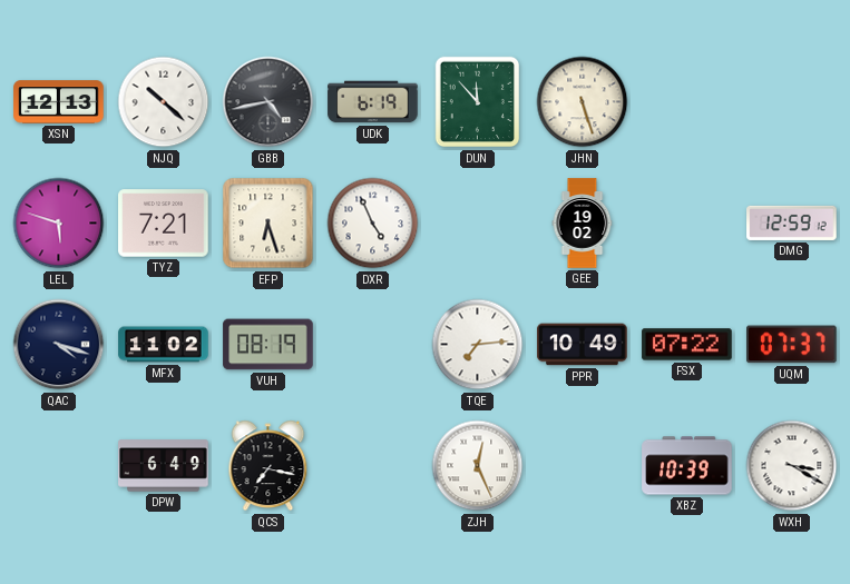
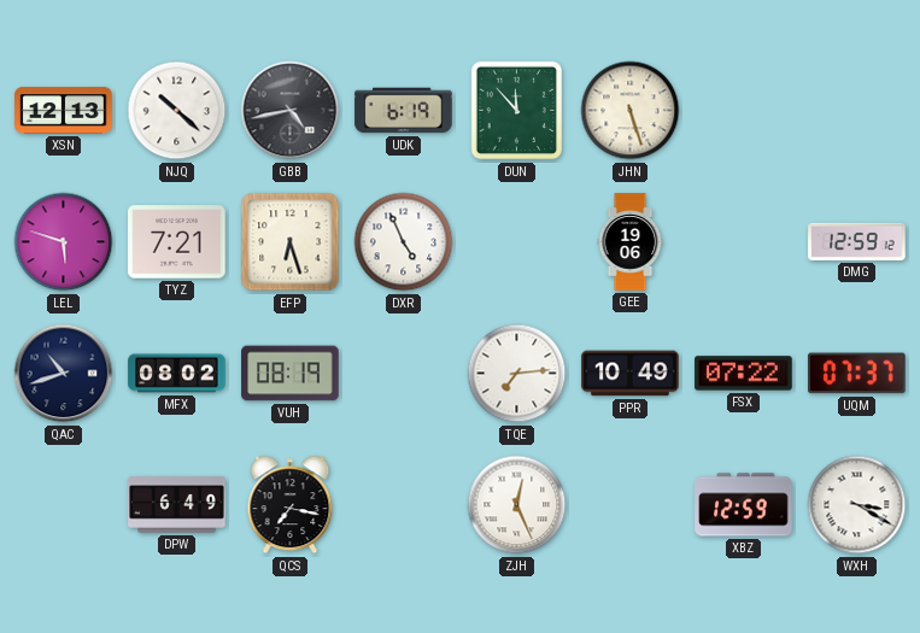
GEE: 19:02 -> 19:06
QAC: 4:18 -> 10:42
MFX: 11:02 -> 08:02
XBZ: 10:39 -> 12:59
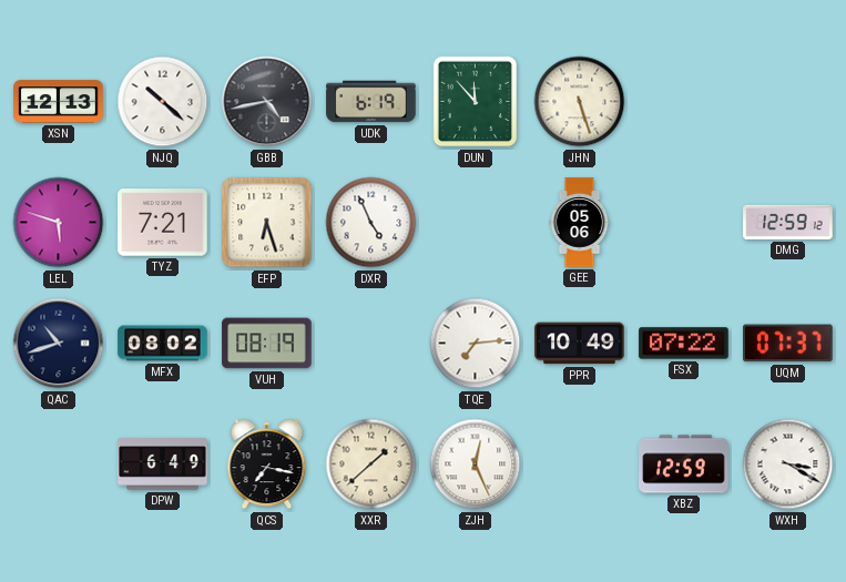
GEE: 19:06 -> 05:06
XXR: none -> 1:38
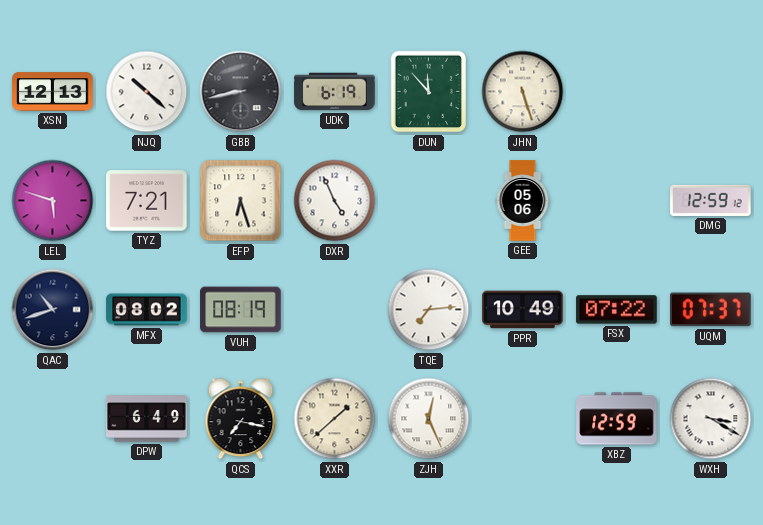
GBB: 4:43 -> 8:43
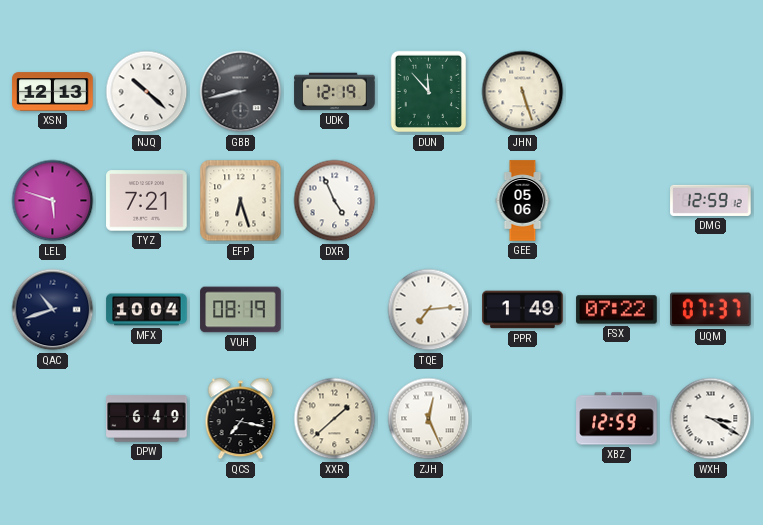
UDK: 6:19 -> 12:19
MFX: 08:02 -> 10:04
PPR: 10:49 -> 1:49
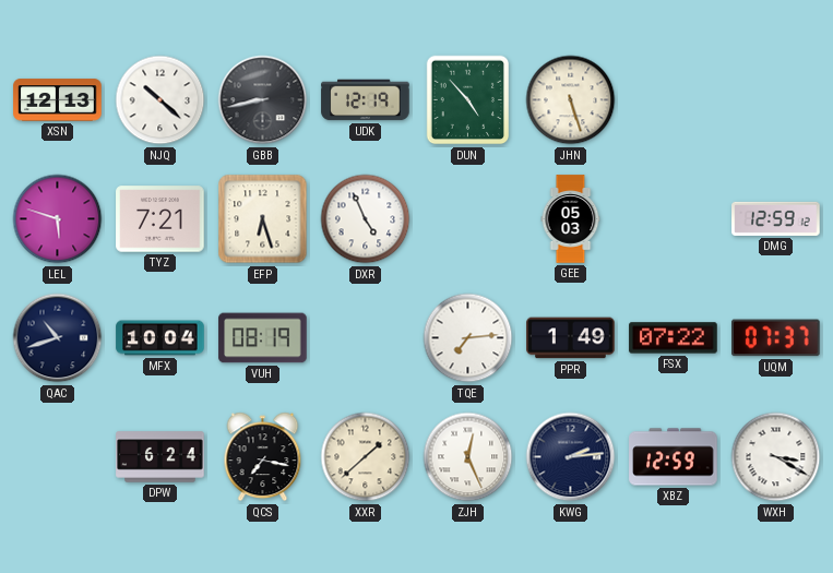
DUN: 11:53 -> 4:53
GEE: 05:06 -> 05:03
DPW: 6:49 -> 6:24
KWG: none -> 2:14
